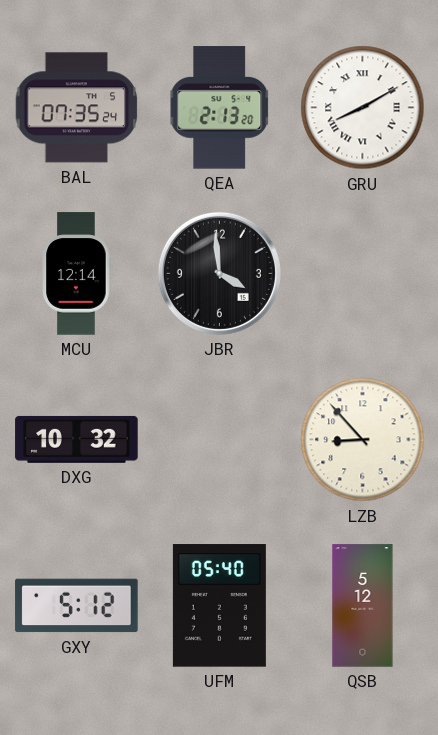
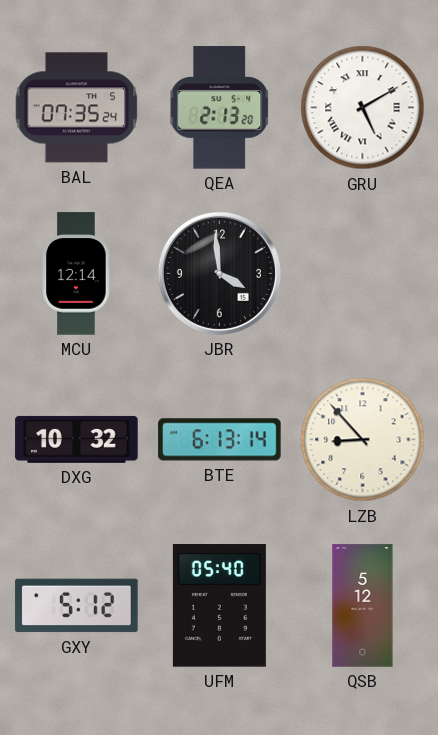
GRU: 8:10 -> 5:10
BTE: none -> 6:13
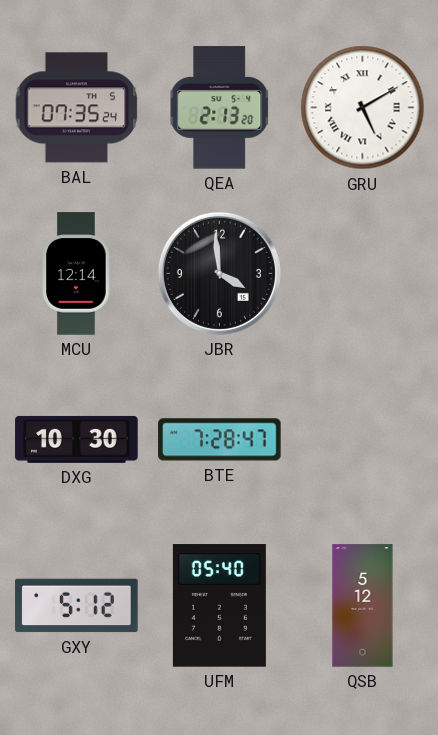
DXG: 10:32 -> 10:30
BTE: 6:13 -> 7:28
LZB: 8:53 -> none
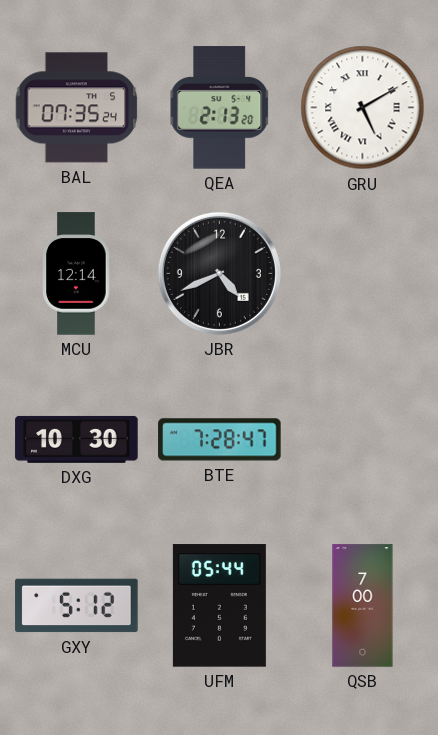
JBR: 3:59 -> 4:41
UFM: 05:40 -> 05:44
QSB: 5:12 -> 7:00
